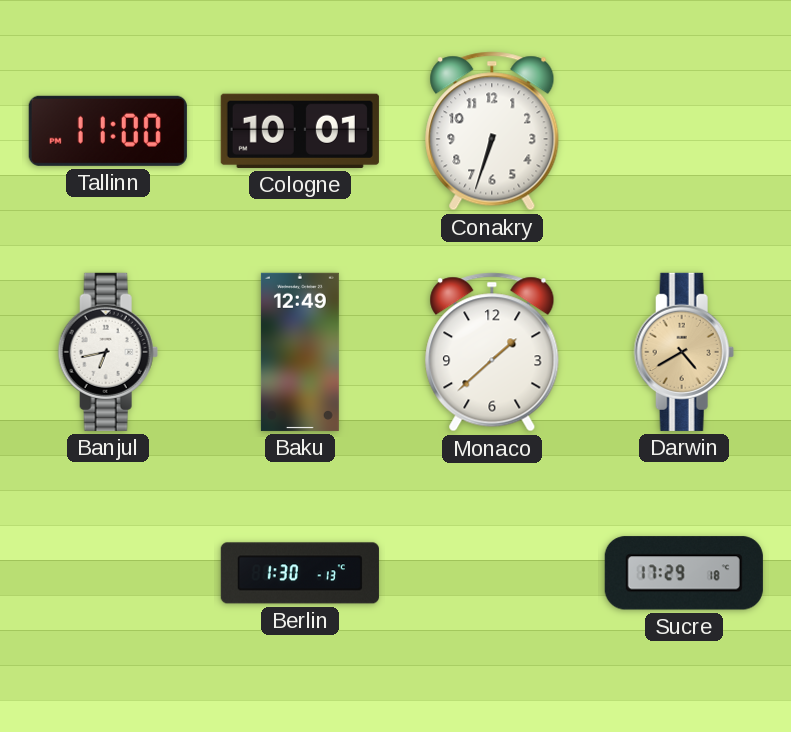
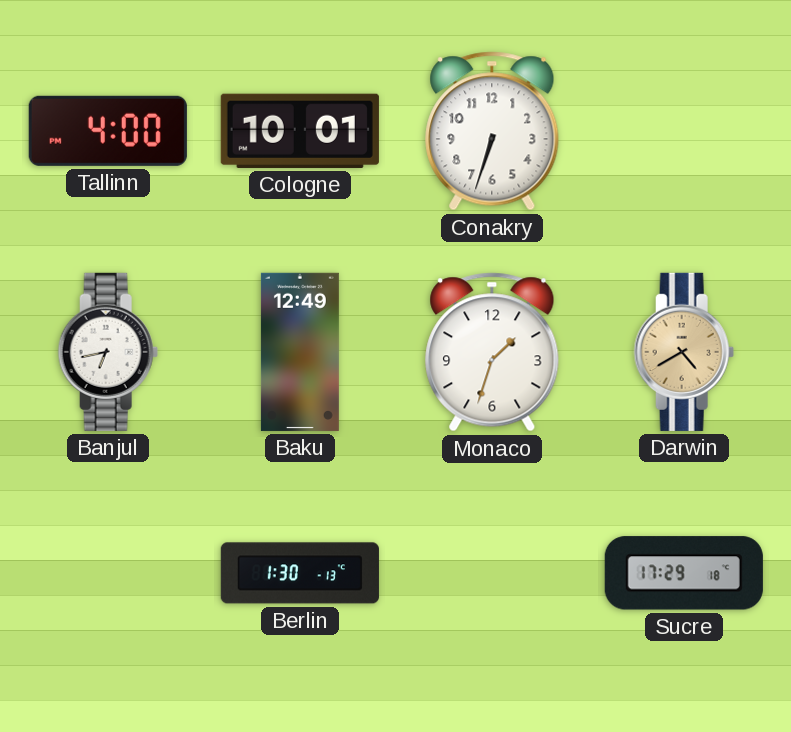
Tallinn: 11:00 -> 4:00
Monaco: 1:38 -> 1:33
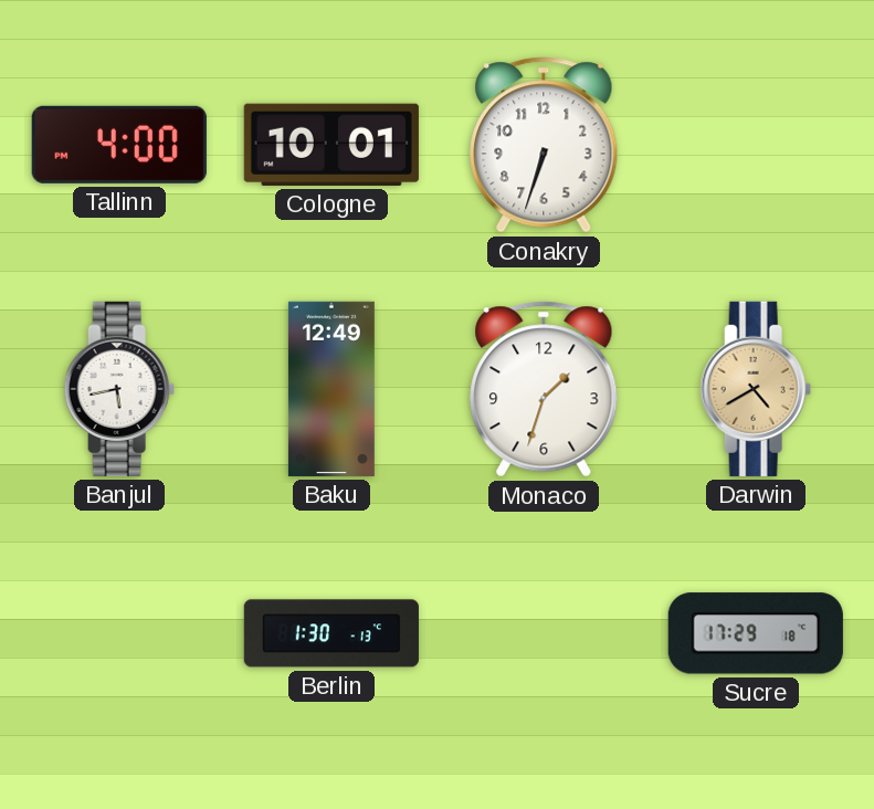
Banjul: 6:43 -> 5:43
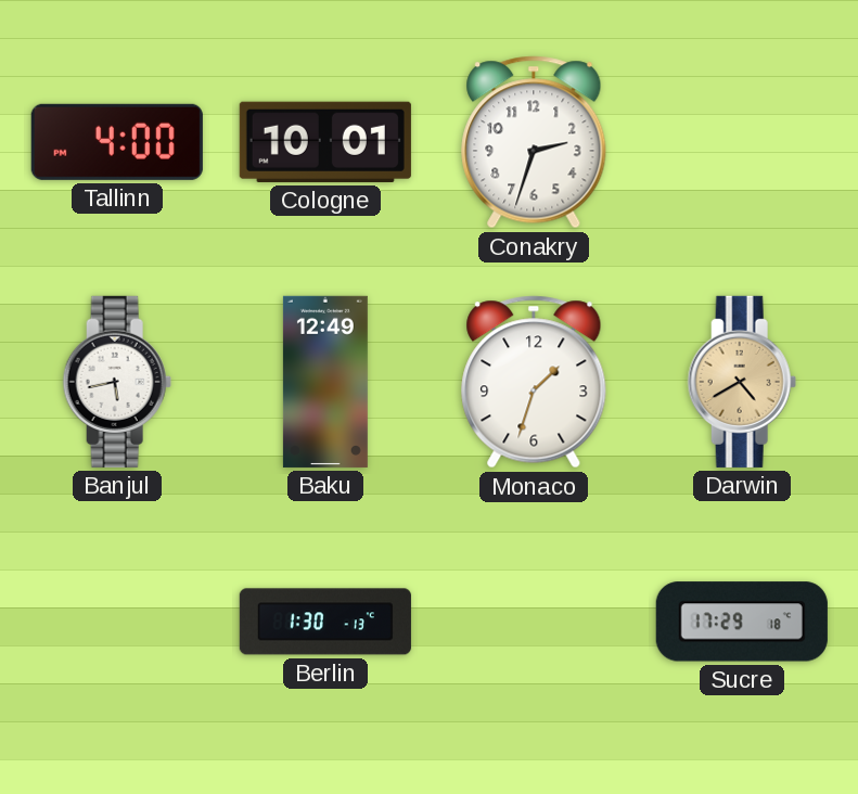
Conakry: 6:33 -> 2:33
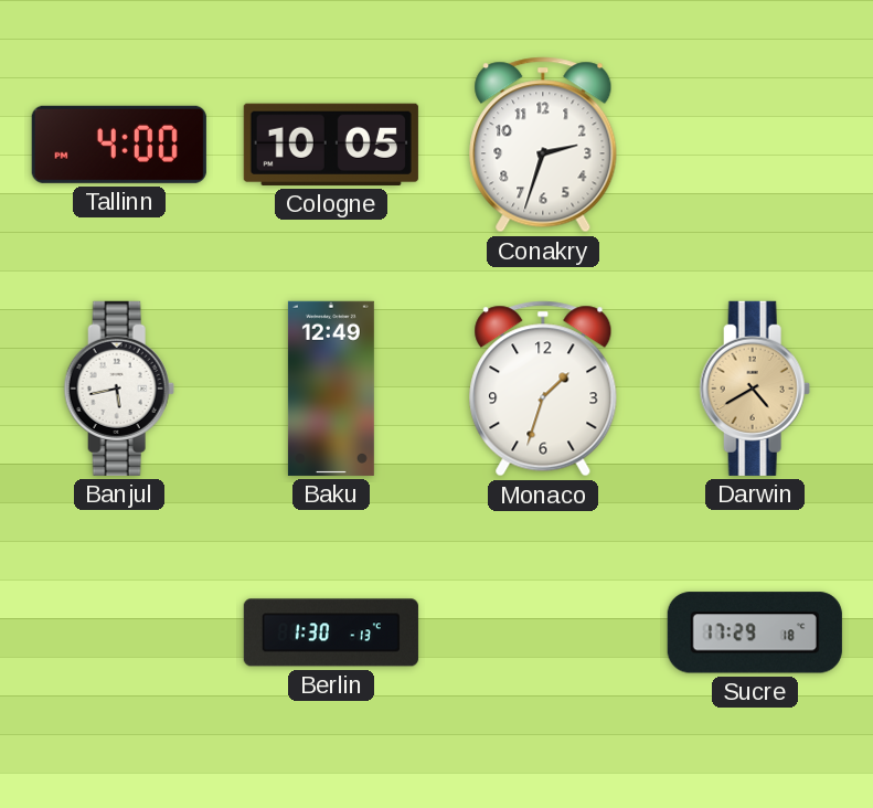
Cologne: 10:01 -> 10:05
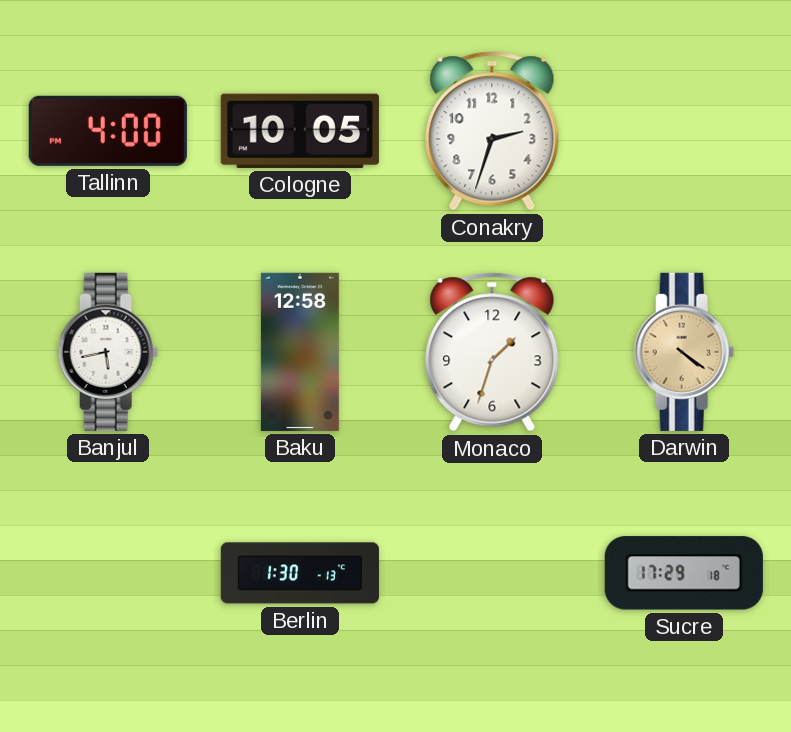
Baku: 12:49 -> 12:58
Darwin: 4:40 -> 4:21
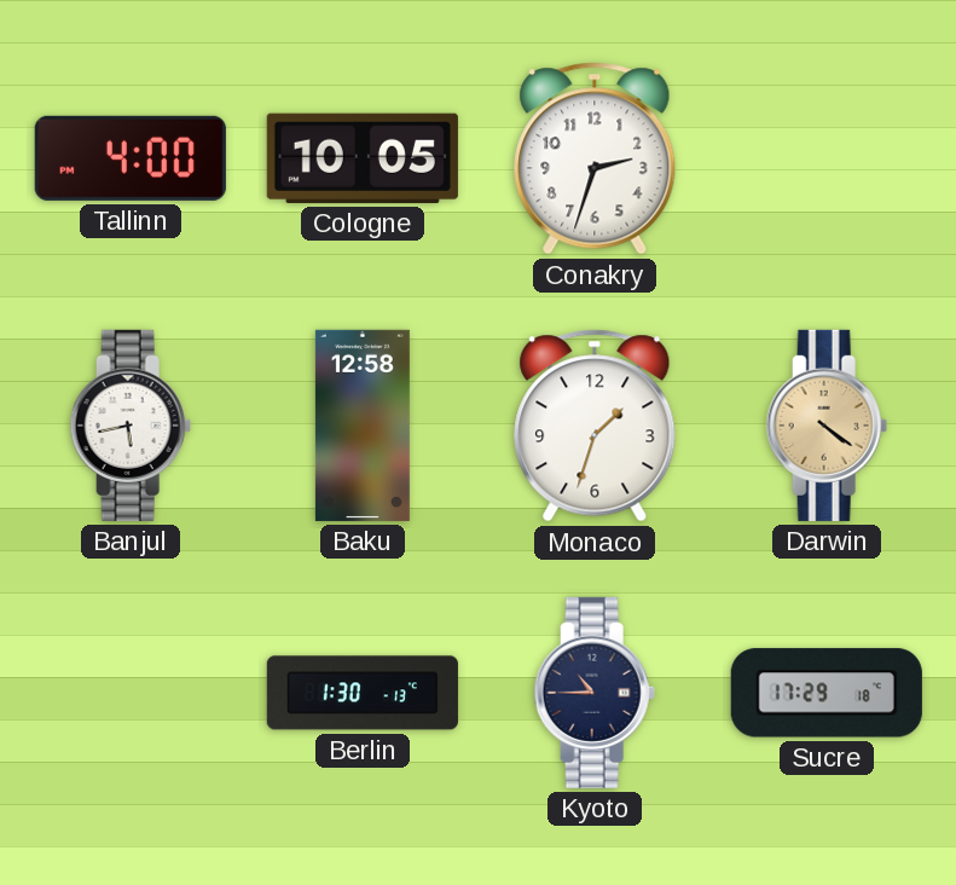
Kyoto: none -> 10:45
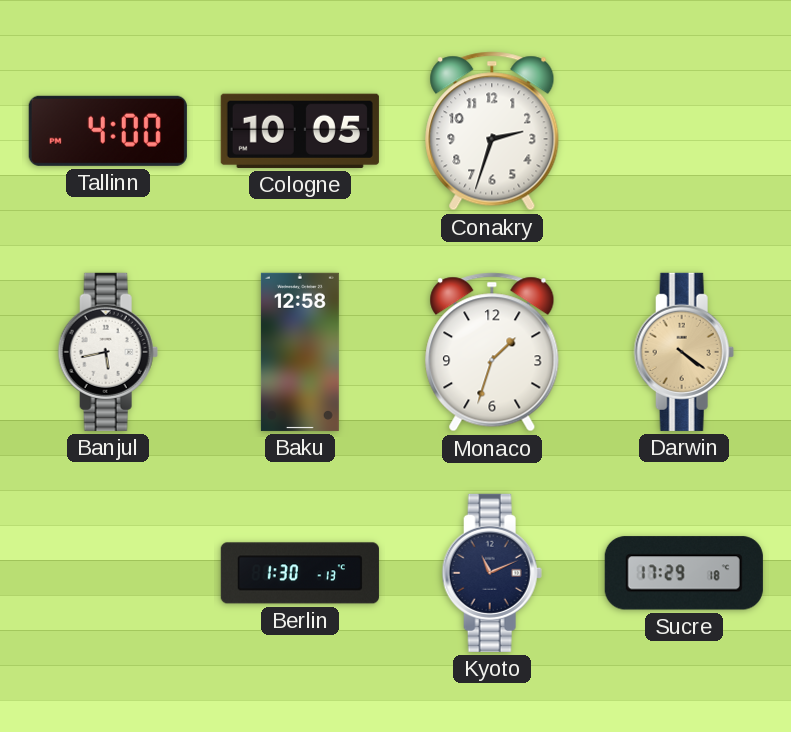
Kyoto: 10:45 -> 11:11
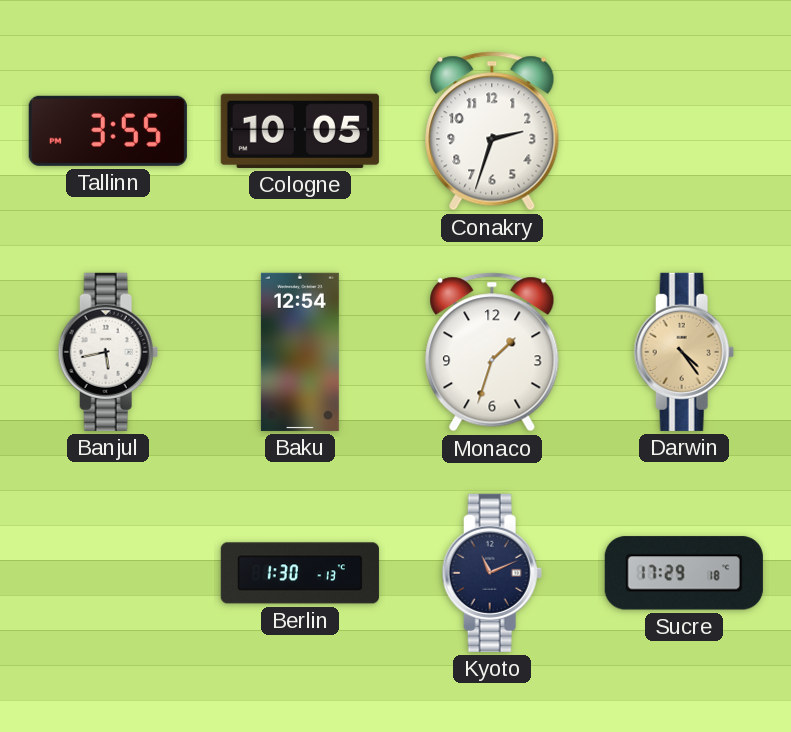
Tallinn: 4:00 -> 3:55
Baku: 12:58 -> 12:54
Darwin: 4:21 -> 4:24
